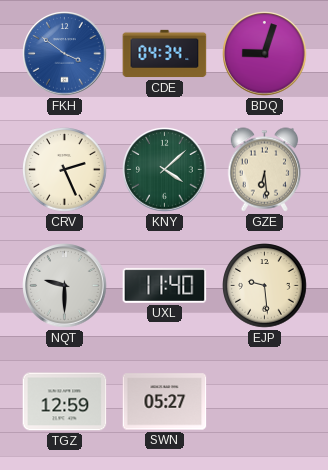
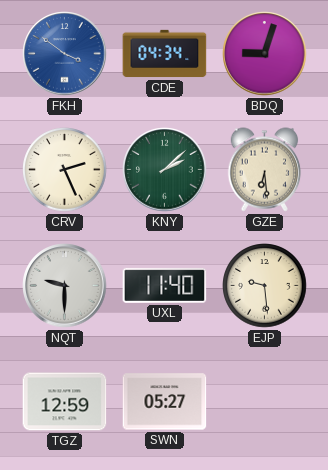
KNY: 4:08 -> 2:08
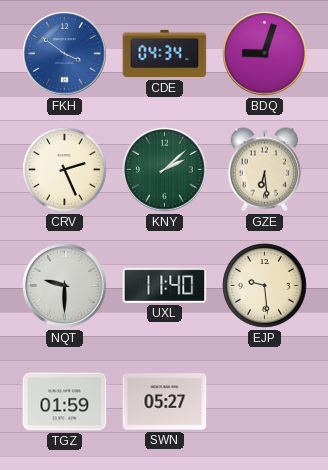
TGZ: 12:59 -> 01:59
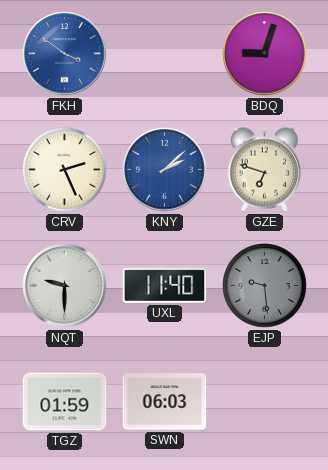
CDE: 04:34 -> none
KNY dial: green -> blue
GZE: 6:29 -> 6:48
EJP dial: cream -> grey
SWN: 05:27 -> 06:03
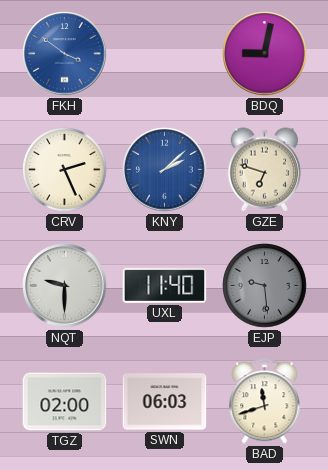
BDQ: 9:03 -> 9:02
TGZ: 01:59 -> 02:00
BAD: none -> 11:42
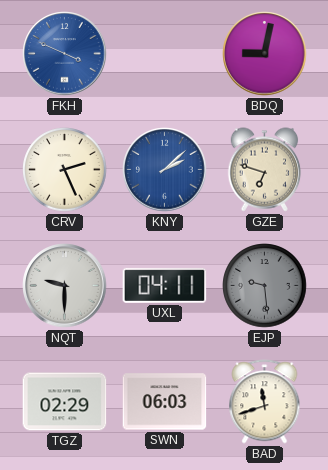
FKH: 3:51 -> 3:49
UXL: 11:40 -> 04:11
TGZ: 02:00 -> 02:29
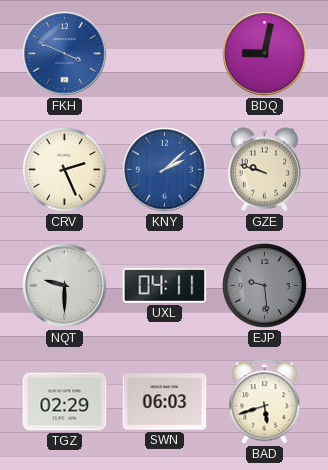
GZE: 6:48 -> 9:48
BAD: 11:42 -> 5:42
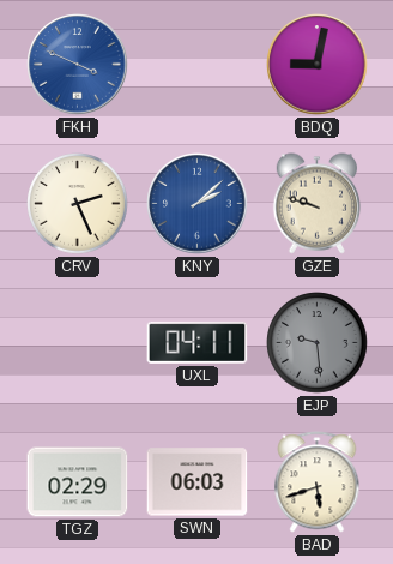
NQT: 9:30 -> none
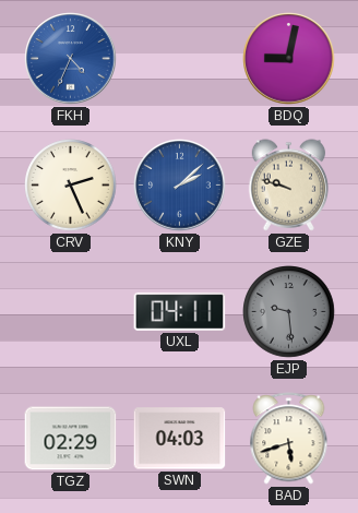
FKH: 3:49 -> 4:34
SWN: 06:03 -> 04:03
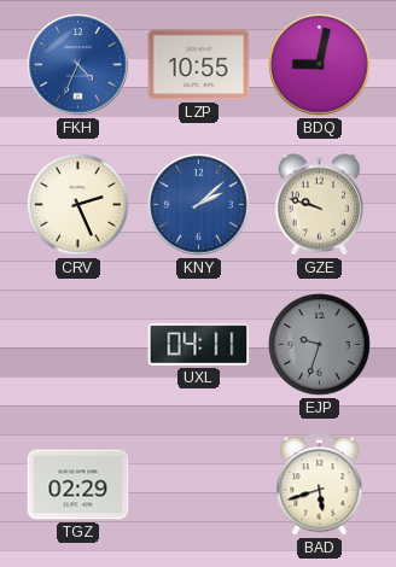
LZP: none -> 10:55
EJP: 9:29 -> 9:33
SWN: 04:03 -> none
